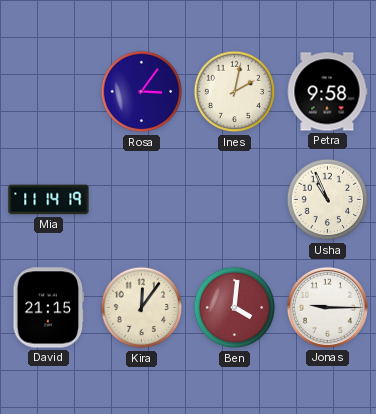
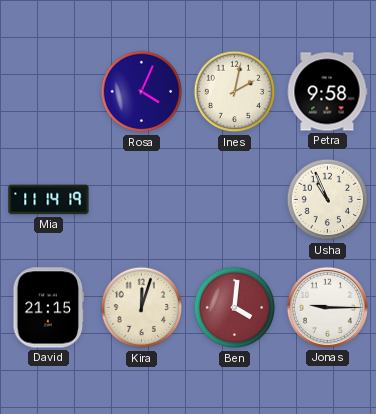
Rosa: 3:06 -> 4:04
Kira: 12:06 -> 12:03
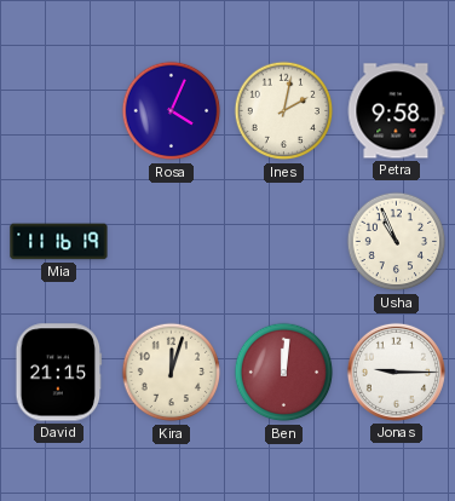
Mia: 11:14 -> 11:16
Ben: 4:01 -> 12:01
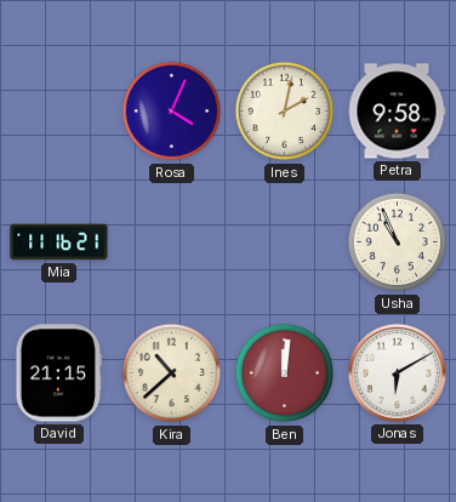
Mia: 11:16:19 -> 11:16:21
Kira: 12:03 -> 10:38
Jonas: 9:15 -> 6:10
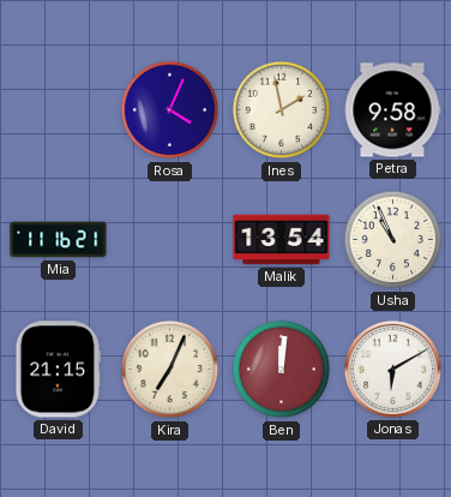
Ines: 2:02 -> 1:58
Malik: none -> 13:54
Kira: 10:38 -> 7:04
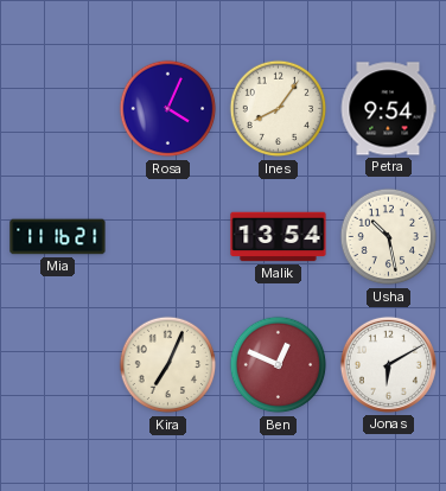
Ines: 1:58 -> 8:06
Petra: 9:58 -> 9:54
Usha: 10:56 -> 10:28
David: 21:15 -> none
Ben: 12:01 -> 12:49
